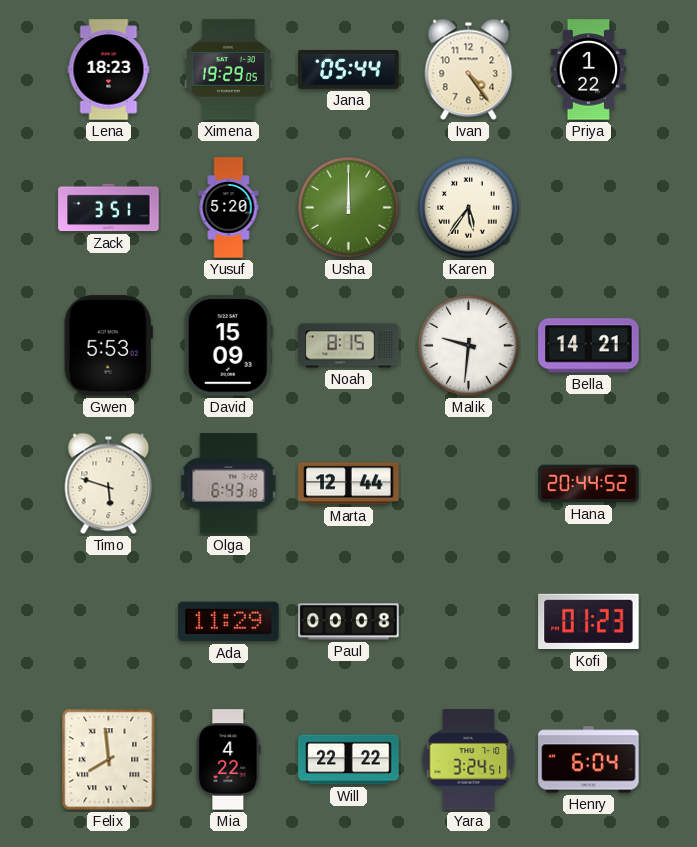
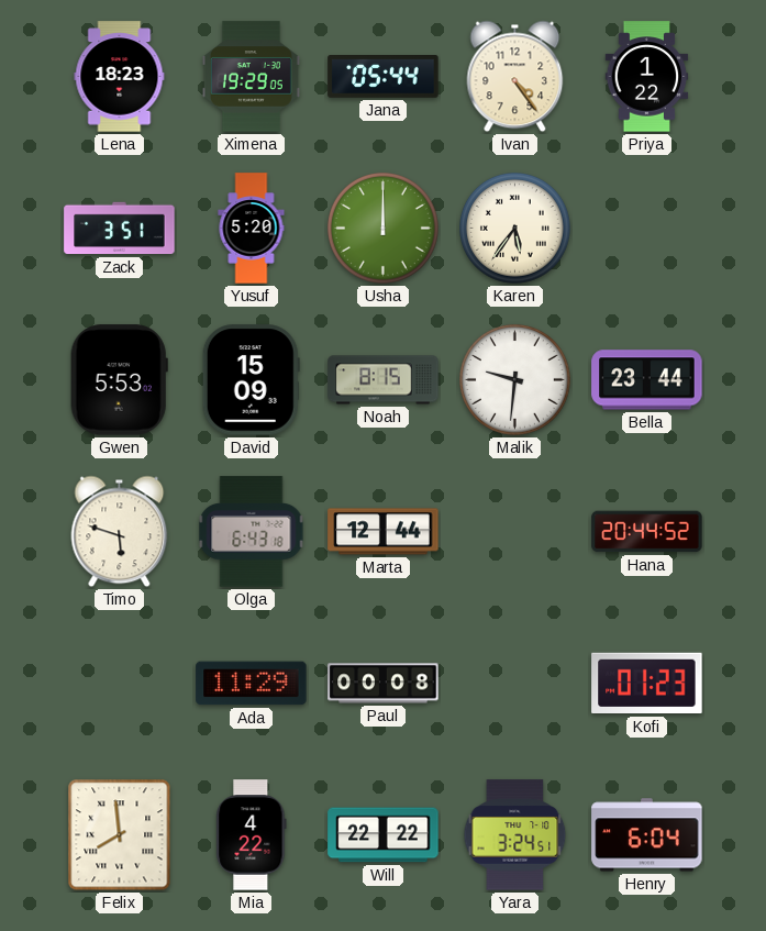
Bella: 14:21 -> 23:44
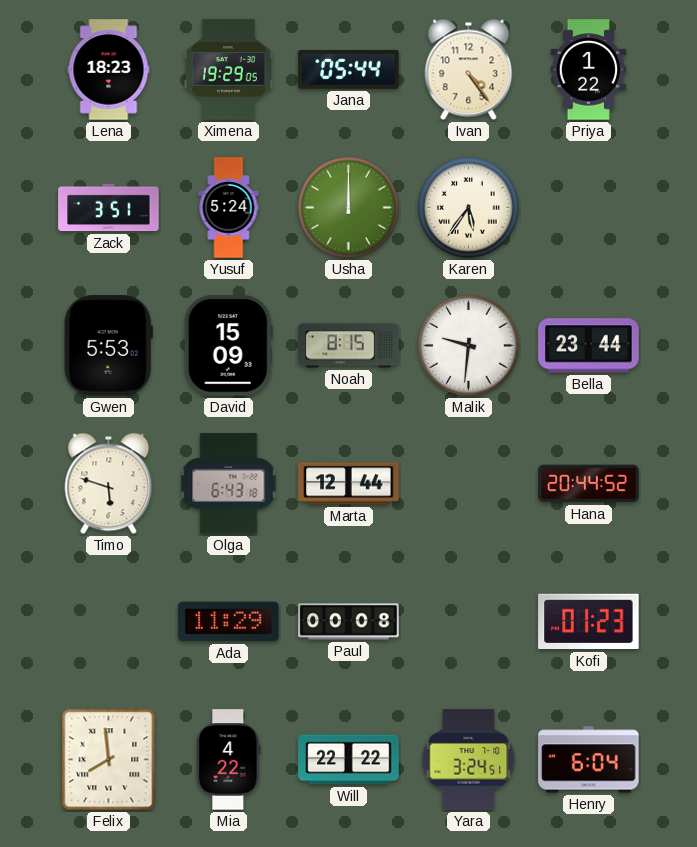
Yusuf: 5:20 -> 5:24
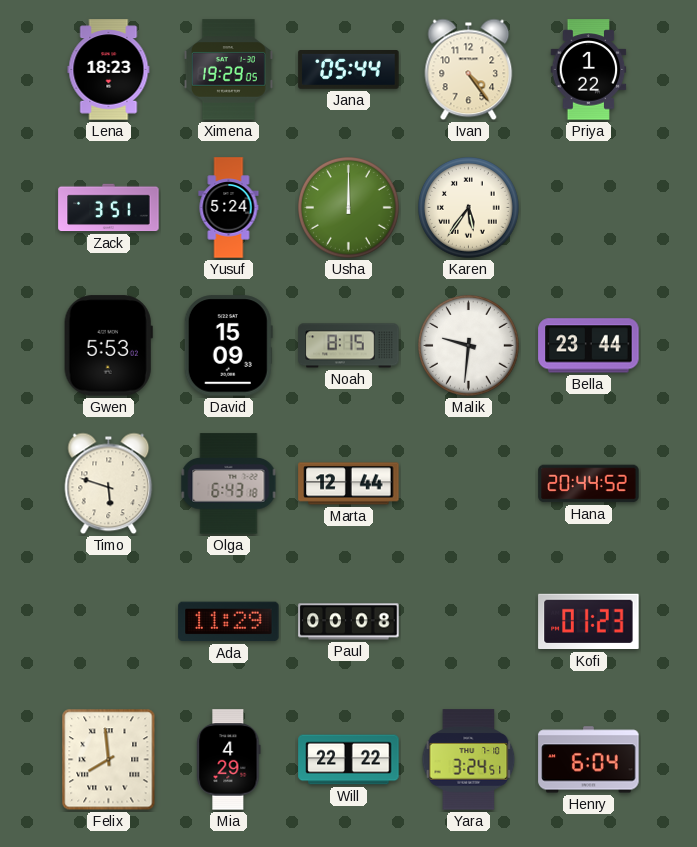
Mia: 4:22 -> 4:29
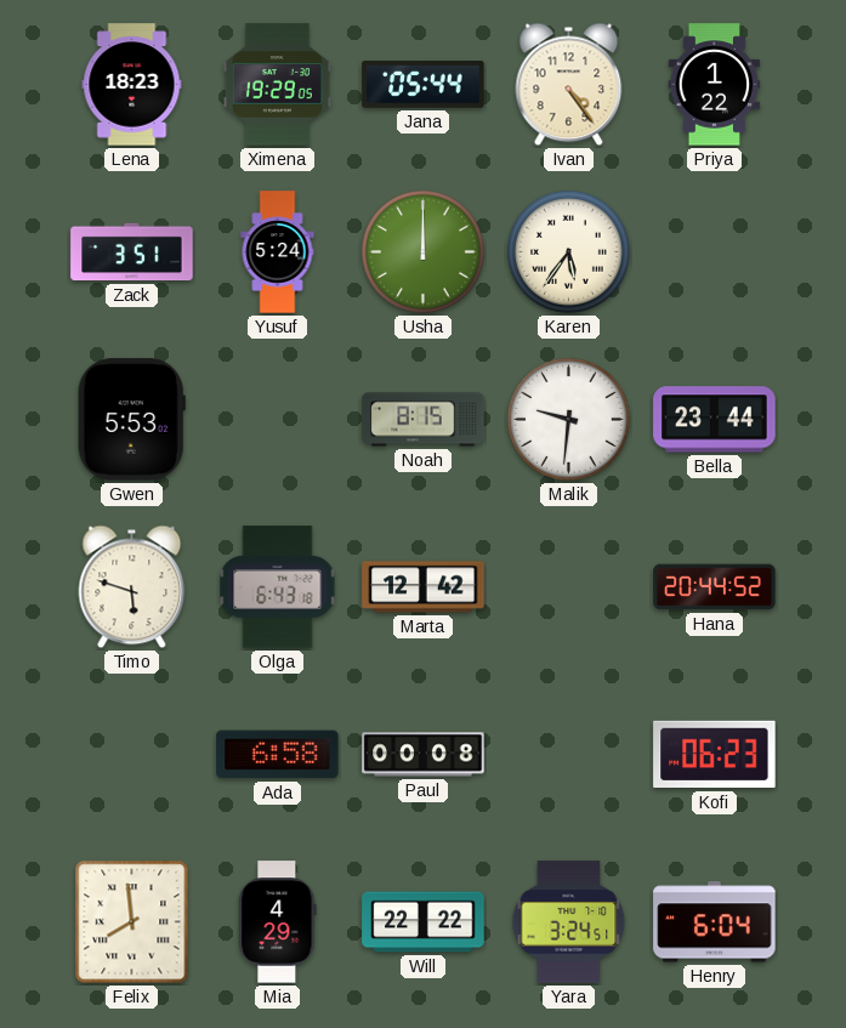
David: 15:09 -> none
Marta: 12:44 -> 12:42
Ada: 11:29 -> 6:58
Kofi: 01:23 -> 06:23
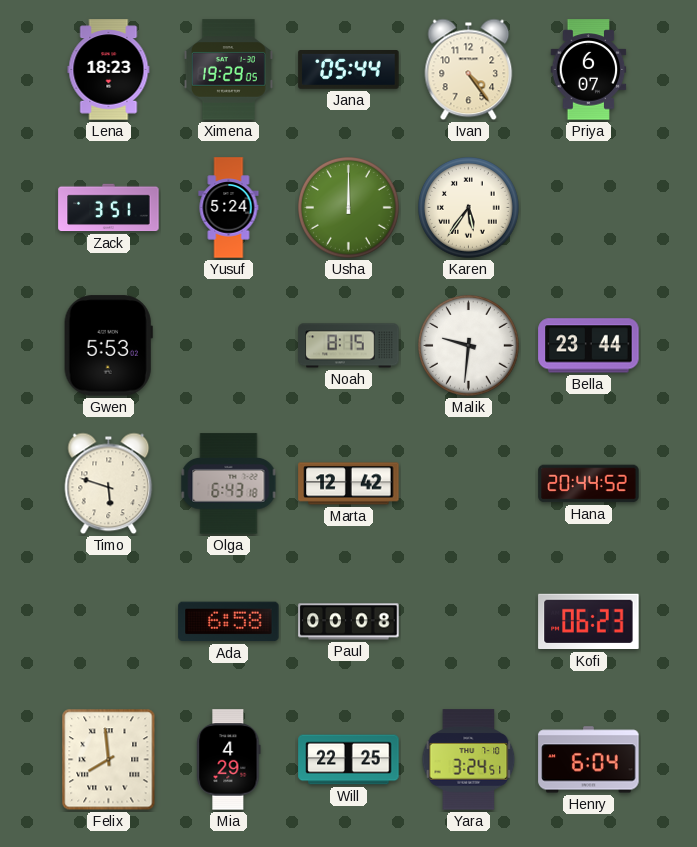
Priya: 1:22 -> 6:07
Will: 22:22 -> 22:25
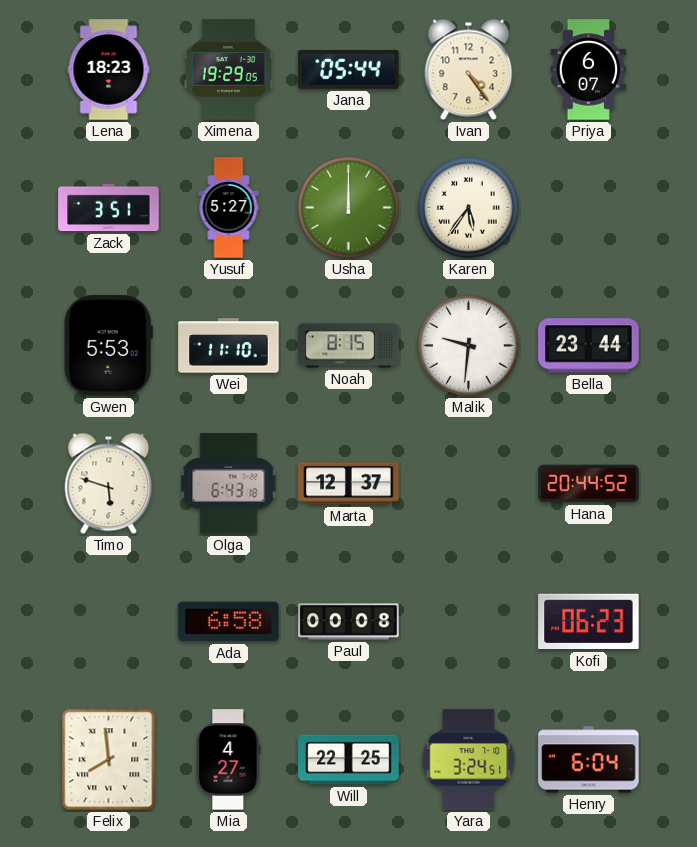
Yusuf: 5:24 -> 5:27
Wei: none -> 11:10
Marta: 12:42 -> 12:37
Mia: 4:29 -> 4:27
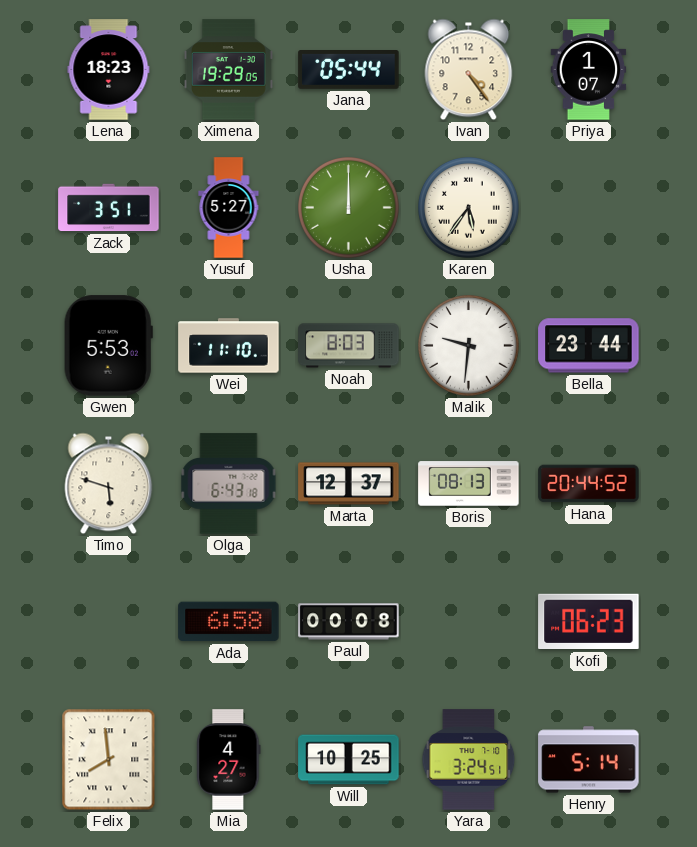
Priya: 6:07 -> 1:07
Noah: 8:15 -> 8:03
Boris: none -> 08:13
Will: 22:25 -> 10:25
Henry: 6:04 -> 5:14
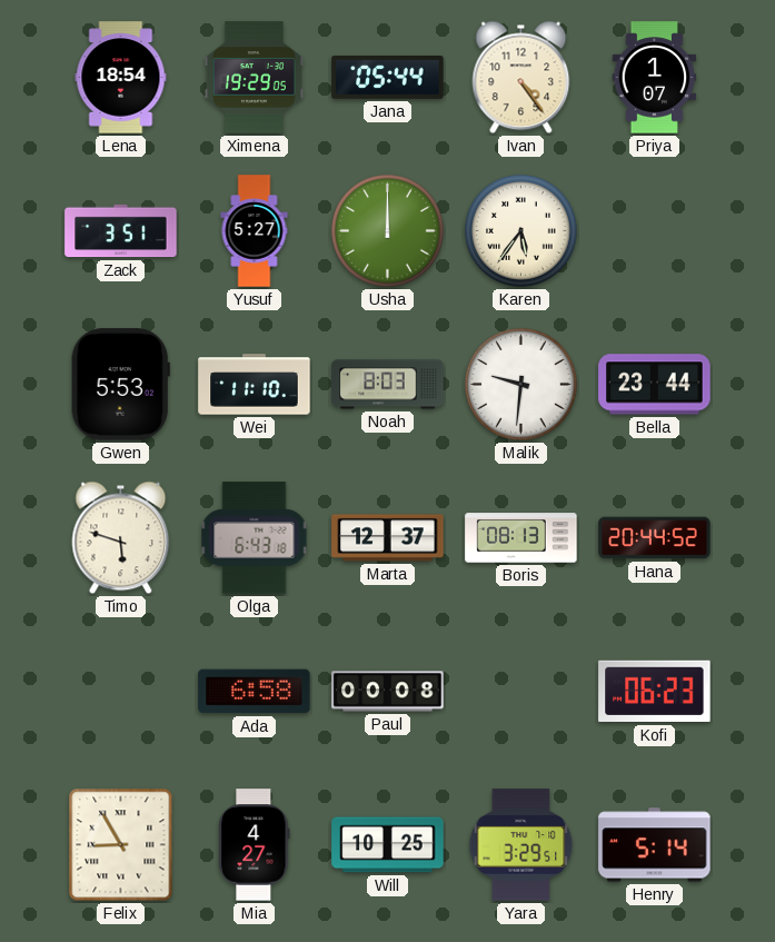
Lena: 18:23 -> 18:54
Felix: 7:59 -> 8:55
Yara: 3:24 -> 3:29
